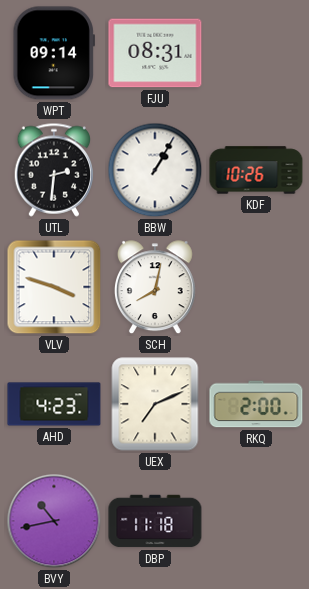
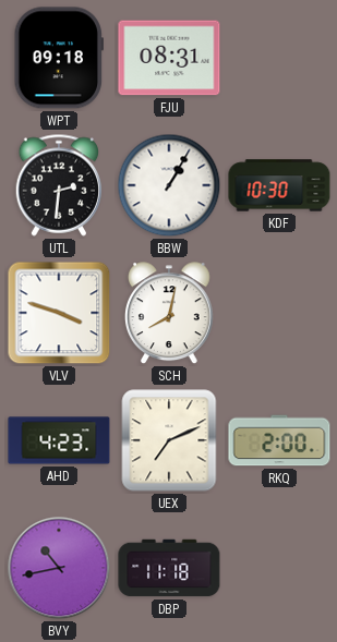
WPT: 09:14 -> 09:18
KDF: 10:26 -> 10:30
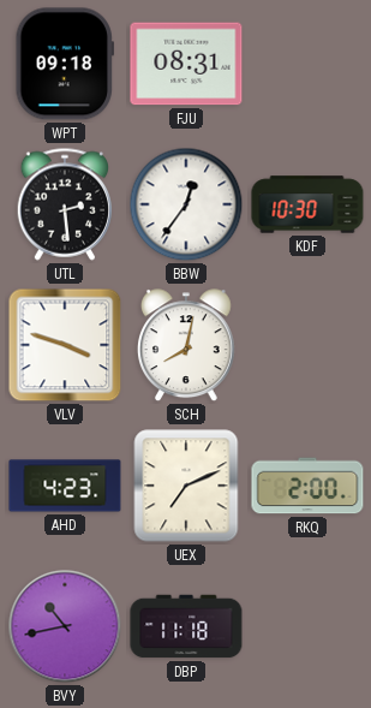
UTL: 2:31 -> 2:29
BBW: 1:05 -> 12:36
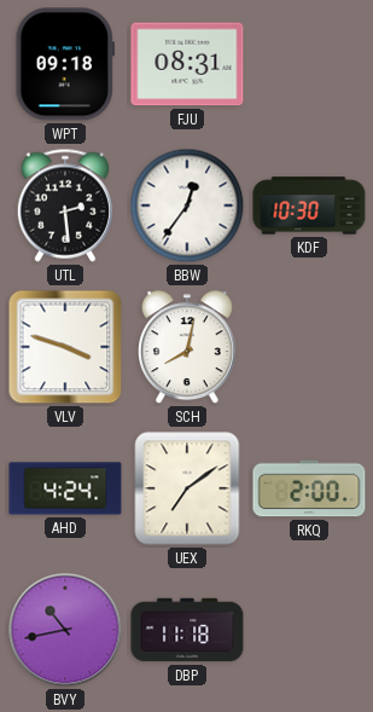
AHD: 4:23 -> 4:24
UEX: 7:11 -> 7:09
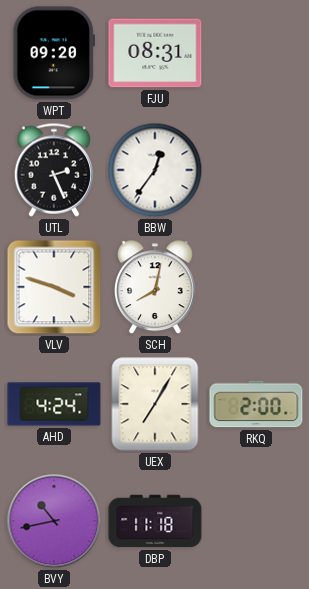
WPT: 09:18 -> 09:20
UTL: 2:29 -> 2:26
KDF: 10:30 -> none
UEX: 7:09 -> 7:05
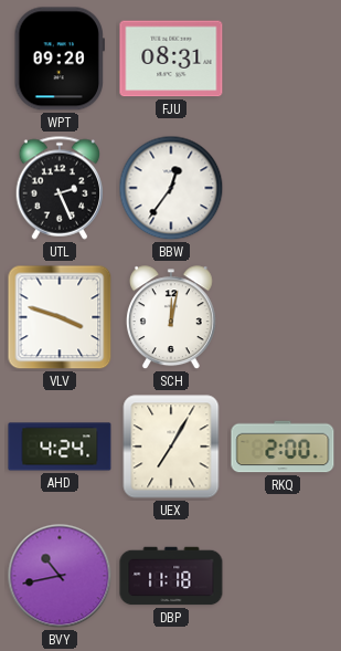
SCH: 8:02 -> 12:02
